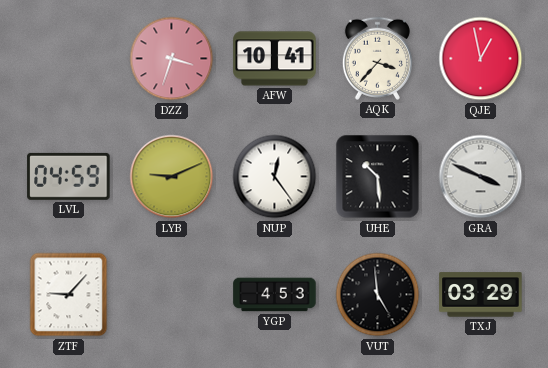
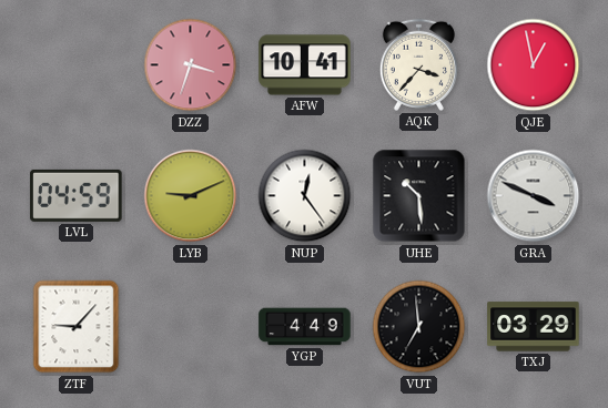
YGP: 4:53 -> 4:49
VUT: 4:59 -> 6:59
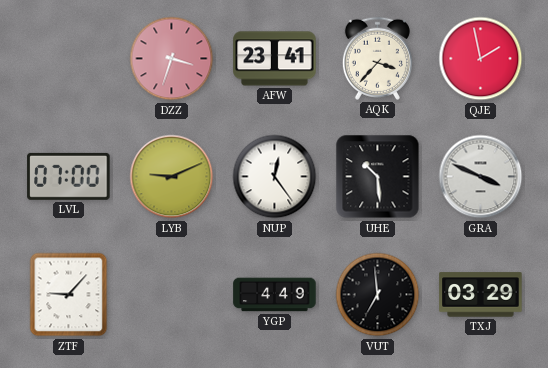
AFW: 10:41 -> 23:41
QJE: 12:58 -> 1:58
LVL: 04:59 -> 07:00
